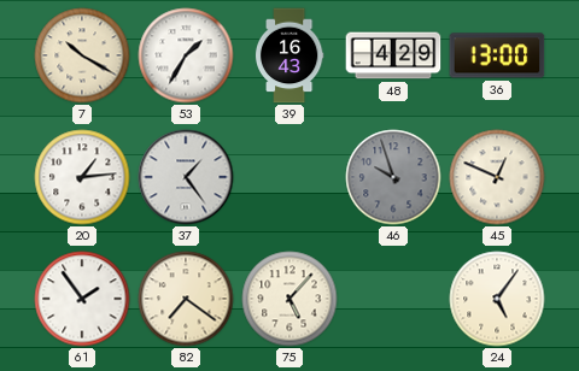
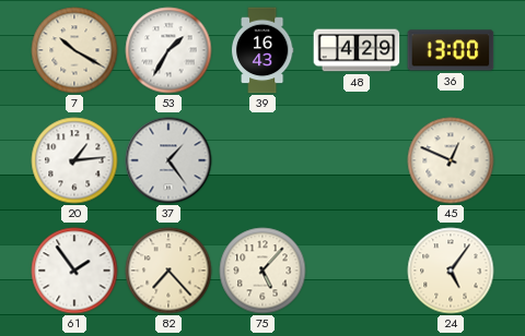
46: 9:57 -> none
82: 7:21 -> 7:23
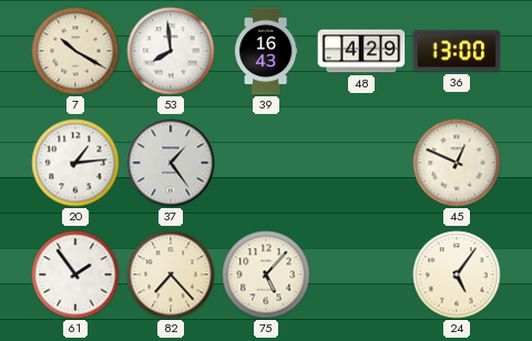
53: 1:35 -> 7:59
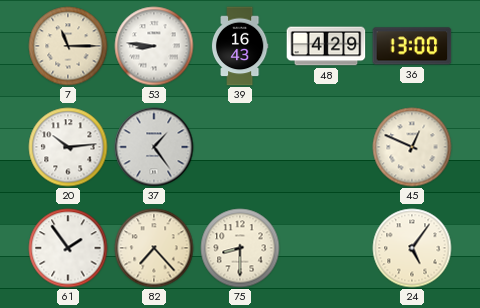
7: 10:20 -> 11:15
53: 7:59 -> 8:46
20: 1:14 -> 10:14
75: 5:07 -> 8:30
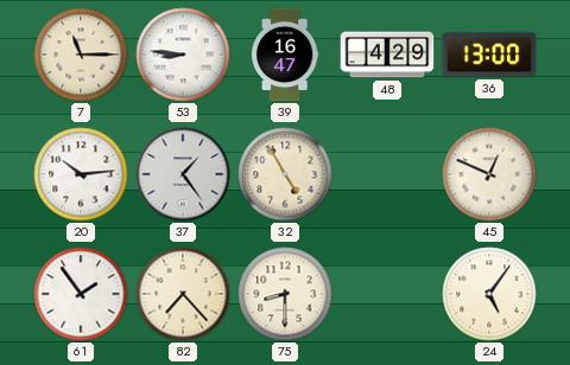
39: 16:43 -> 16:47
32: none -> 4:55
